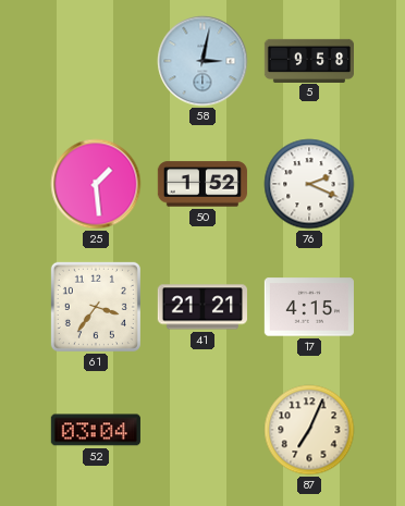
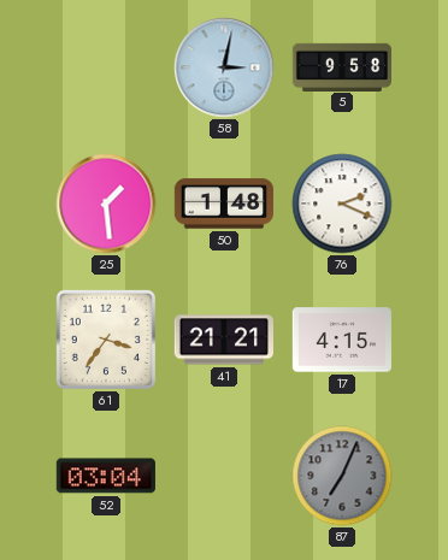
50: 1:52 -> 1:48
87 dial: cream -> grey
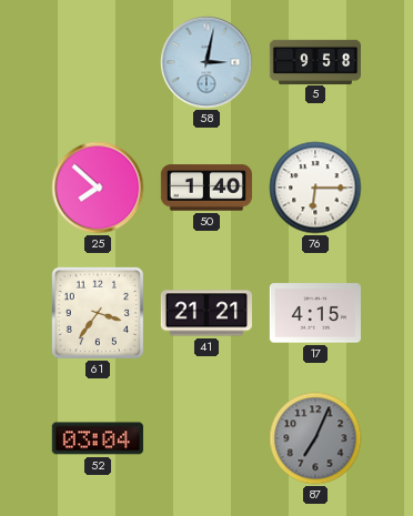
25: 1:29 -> 7:52
50: 1:48 -> 1:40
76: 2:19 -> 6:15
